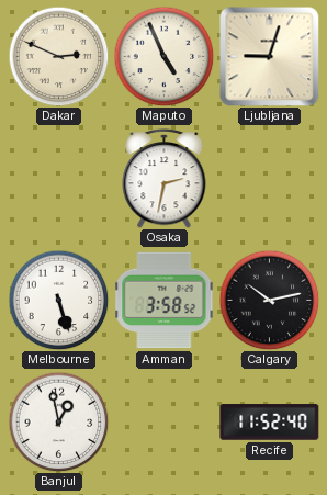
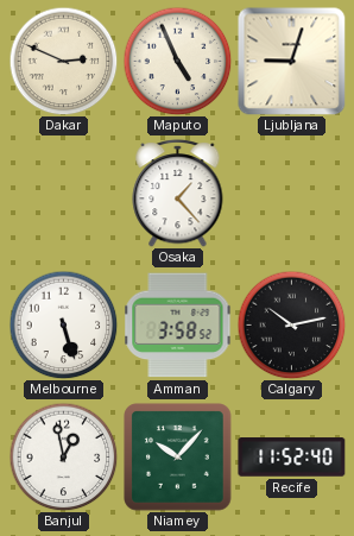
Osaka: 2:32 -> 1:23
Niamey: none -> 10:07
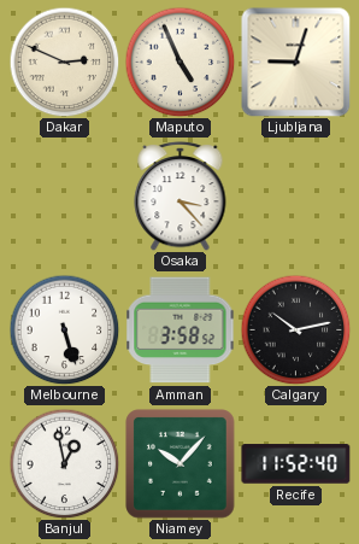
Osaka: 1:23 -> 3:23
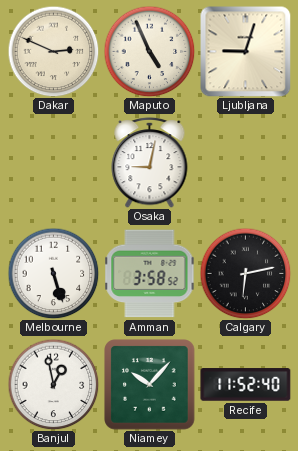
Osaka: 3:23 -> 9:02
Calgary: 10:13 -> 6:13
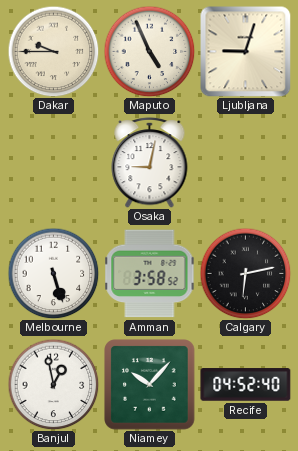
Dakar: 2:49 -> 9:45
Recife: 11:52 -> 04:52
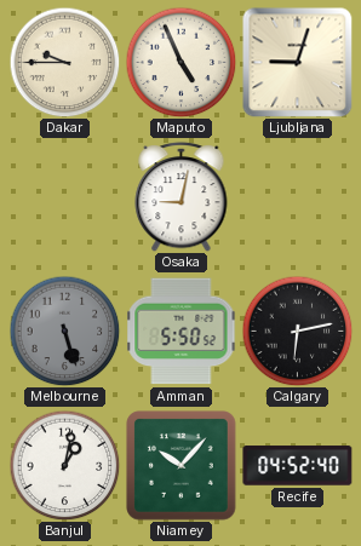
Melbourne dial: white -> grey
Amman: 3:58 -> 5:50
Banjul: 12:58 -> 1:02
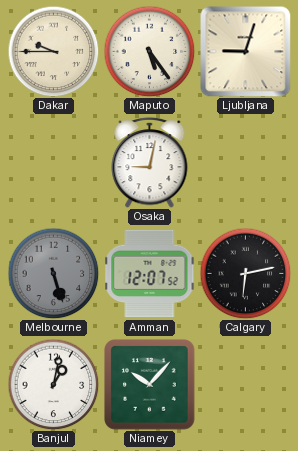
Maputo: 4:56 -> 5:24
Amman: 5:50 -> 12:07
Recife: 04:52 -> none
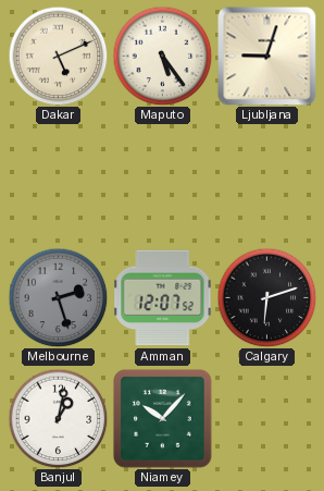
Dakar: 9:45 -> 5:11
Osaka: 9:02 -> none
Melbourne: 5:27 -> 2:27
Calgary: 6:13 -> 6:12
